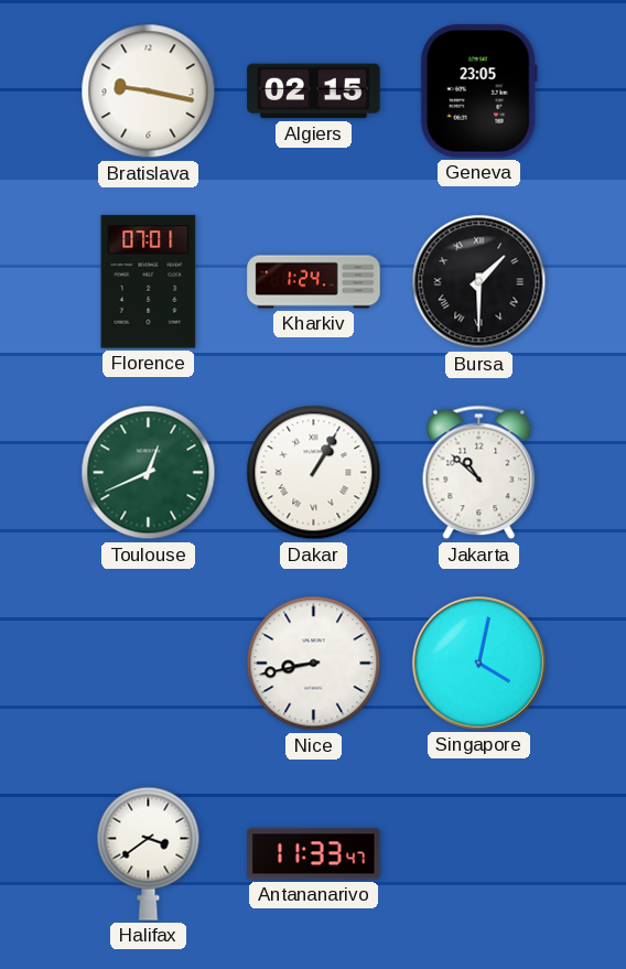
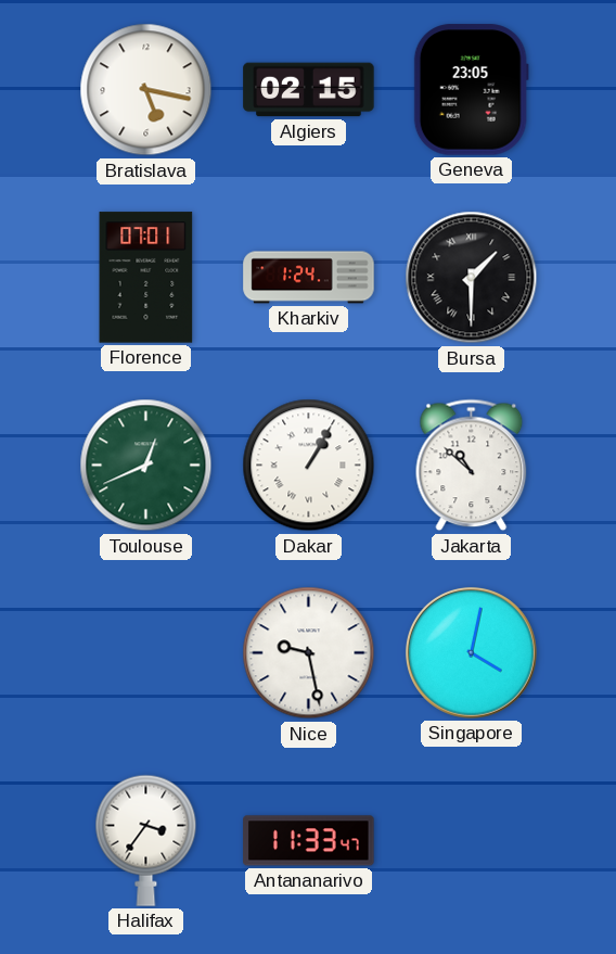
Bratislava: 9:17 -> 5:17
Nice: 8:43 -> 9:28
Halifax: 3:39 -> 3:36
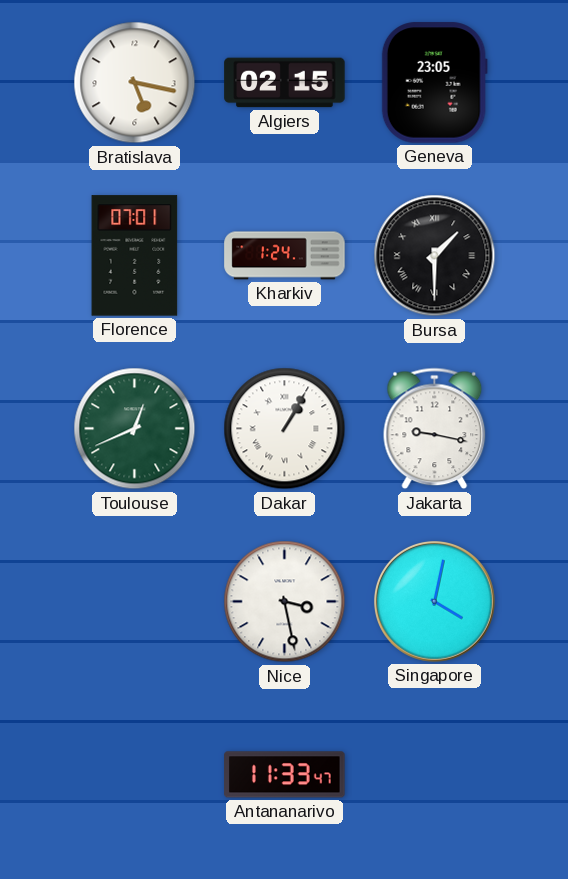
Jakarta: 10:52 -> 9:17
Nice: 9:28 -> 3:28
Halifax: 3:36 -> none
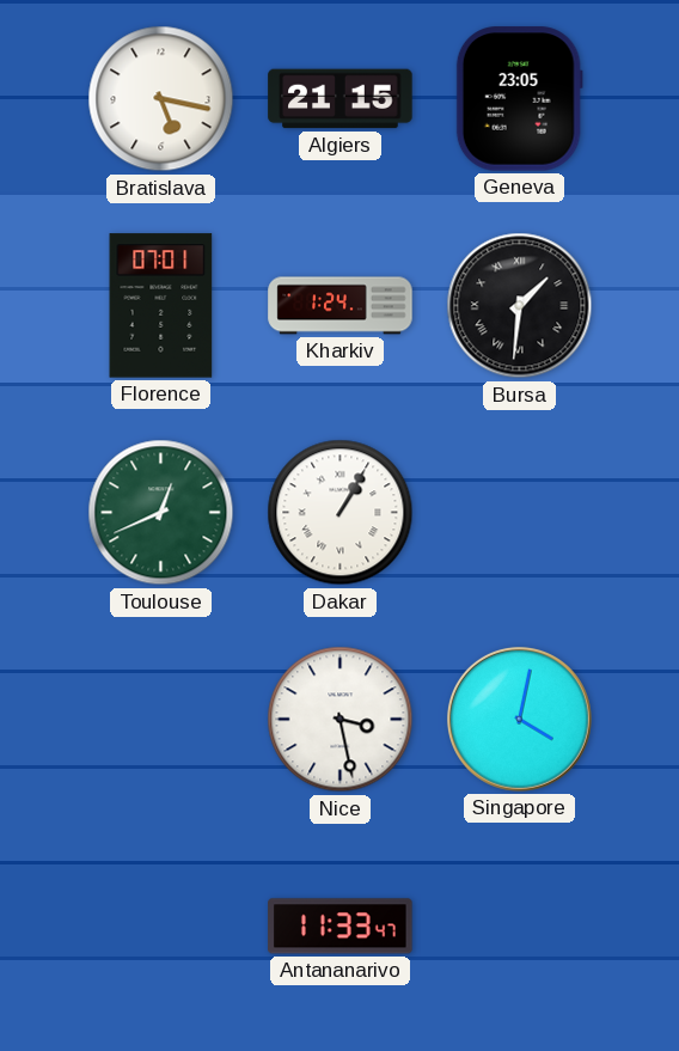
Algiers: 02:15 -> 21:15
Bursa: 1:30 -> 1:31
Jakarta: 9:17 -> none
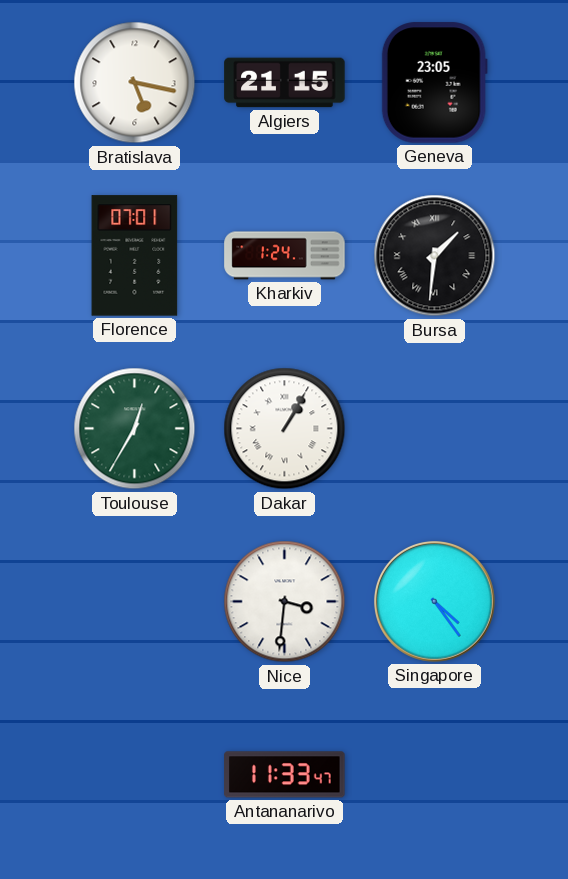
Toulouse: 12:41 -> 12:35
Nice: 3:28 -> 3:31
Singapore: 4:02 -> 4:24
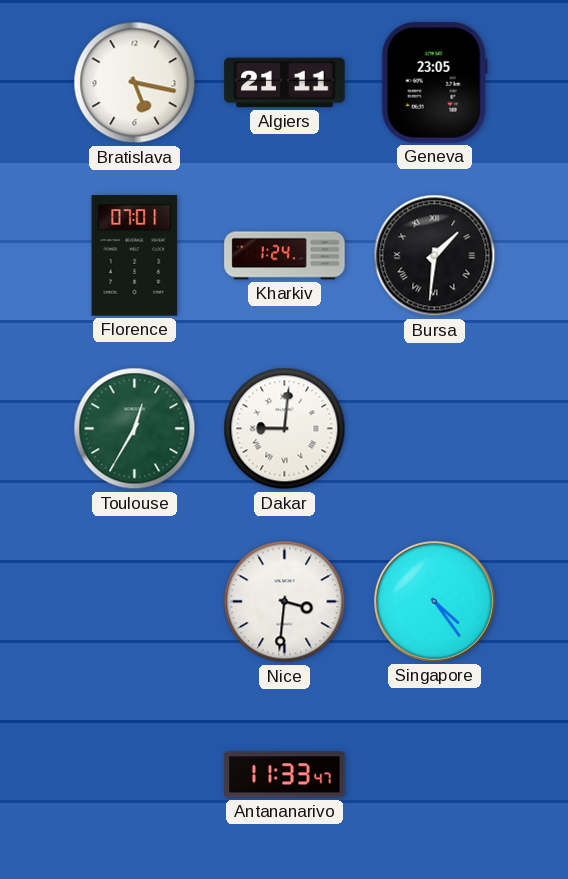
Algiers: 21:15 -> 21:11
Dakar: 1:05 -> 9:01
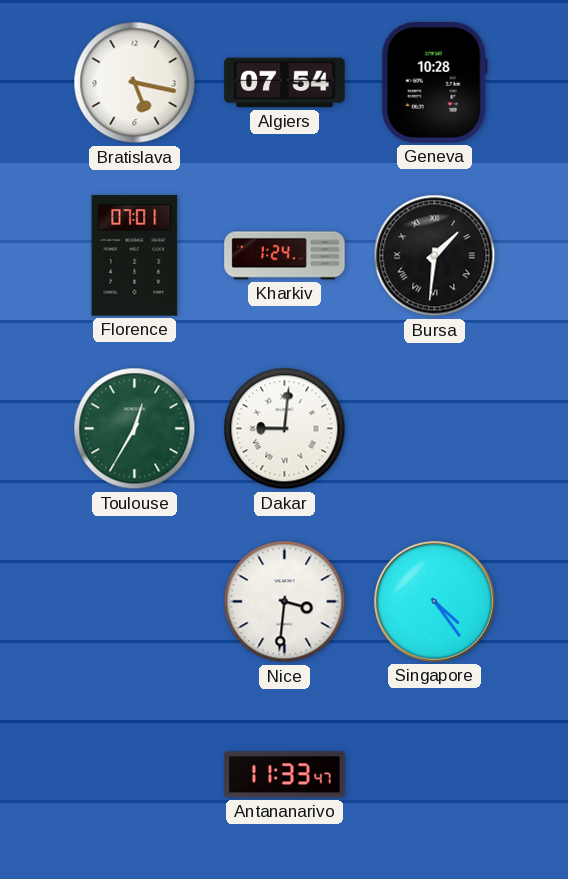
Algiers: 21:11 -> 07:54
Geneva: 23:05 -> 10:28
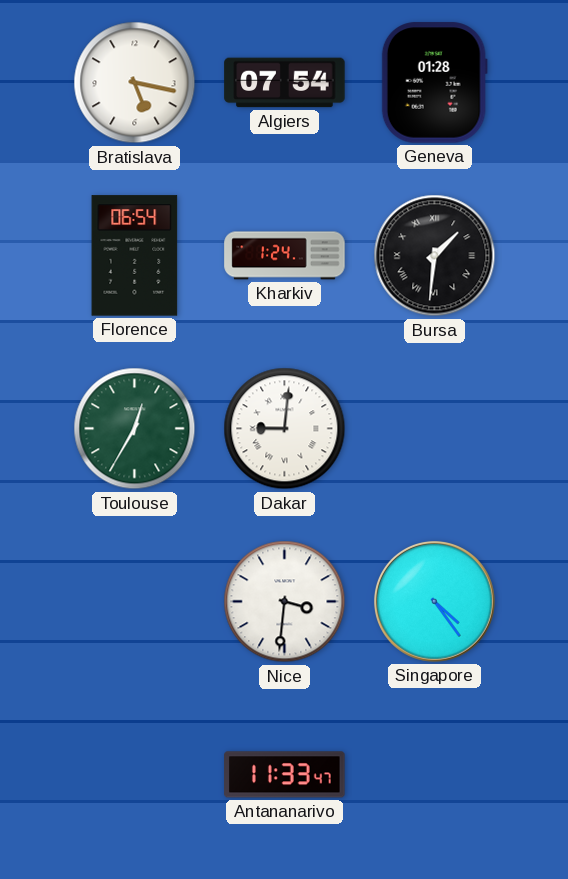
Geneva: 10:28 -> 01:28
Florence: 07:01 -> 06:54
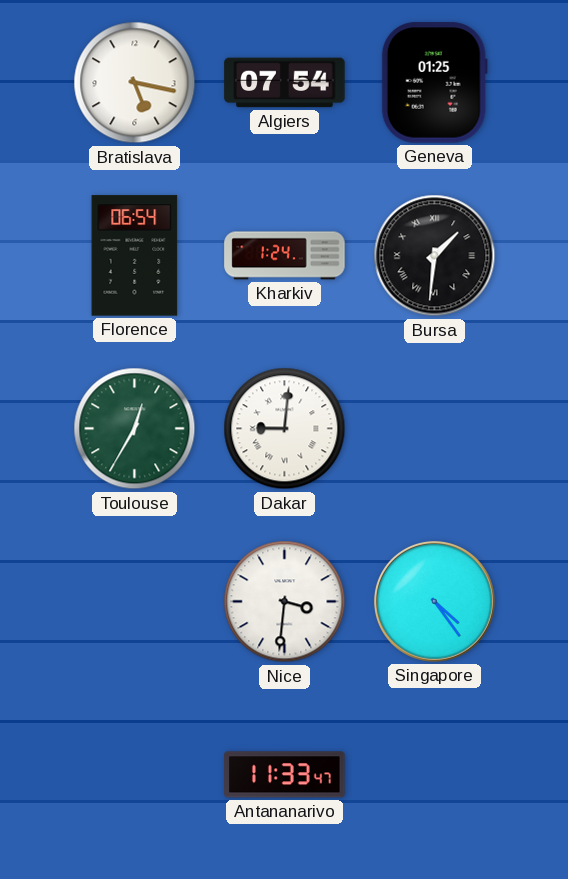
Geneva: 01:28 -> 01:25
